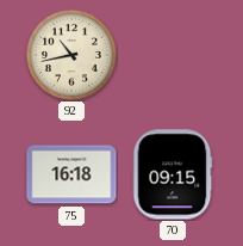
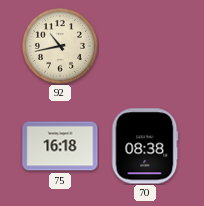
70: 09:15 -> 08:38
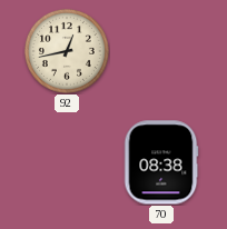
92: 10:43 -> 12:43
75: 16:18 -> none
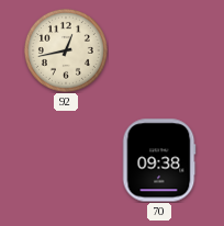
70: 08:38 -> 09:38
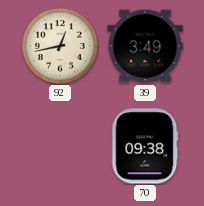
39: none -> 3:49
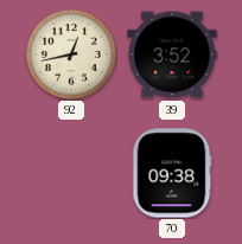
39: 3:49 -> 3:52
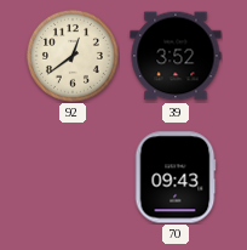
92: 12:43 -> 12:39
70: 09:38 -> 09:43
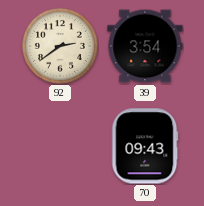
92: 12:39 -> 2:39
39: 3:52 -> 3:54
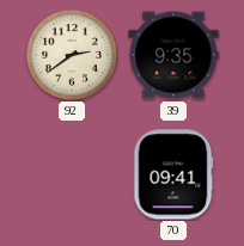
39: 3:54 -> 9:35
70: 09:43 -> 09:41
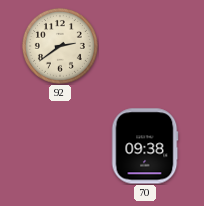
39: 9:35 -> none
70: 09:41 -> 09:38
